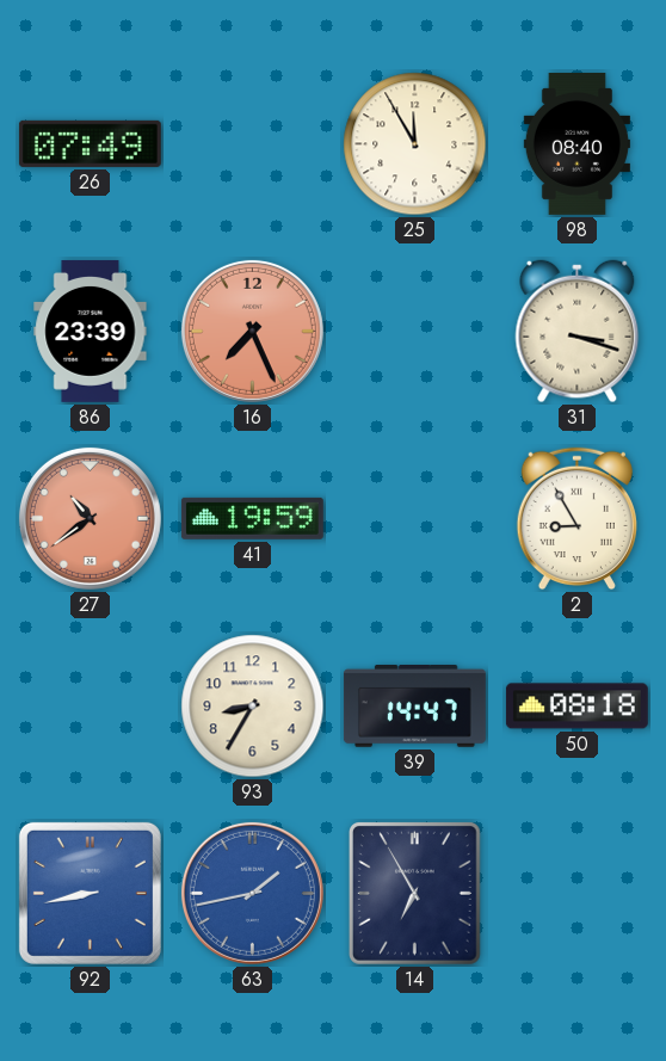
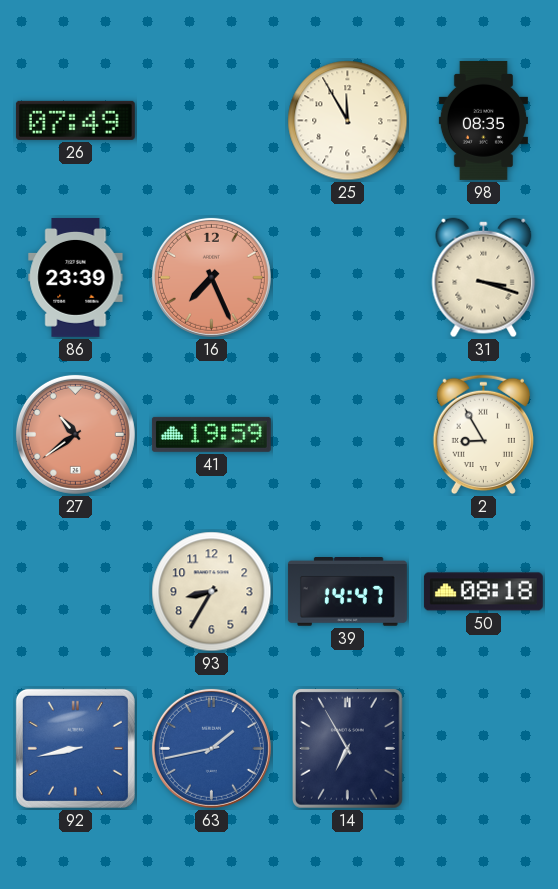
98: 08:40 -> 08:35
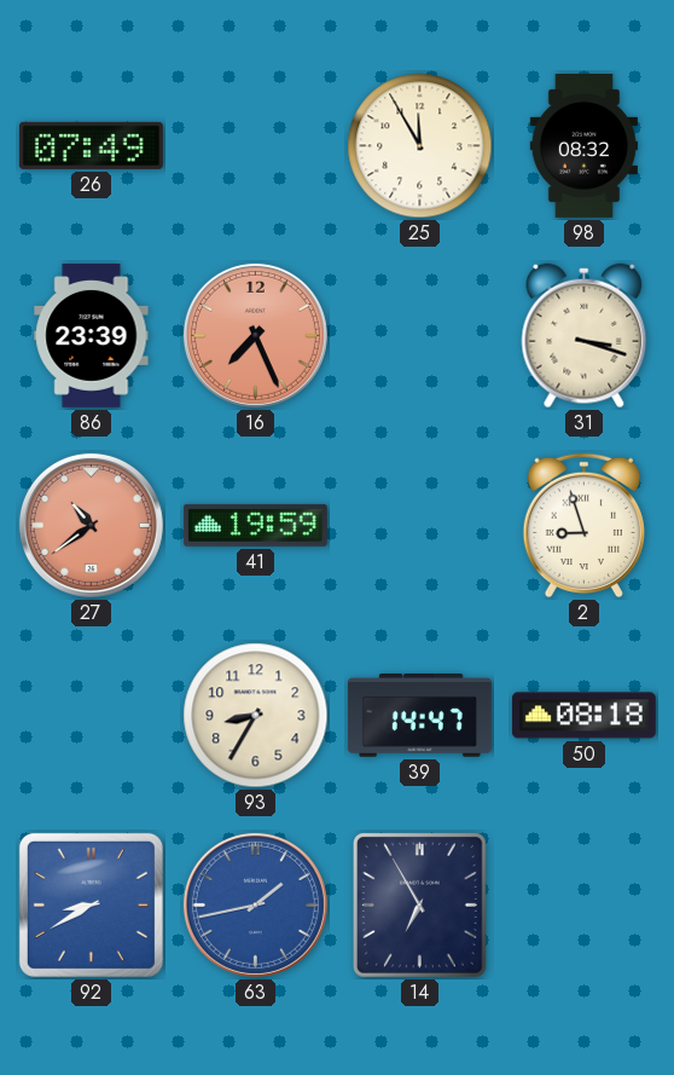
98: 08:35 -> 08:32
2: 8:55 -> 8:57
92: 8:43 -> 8:40
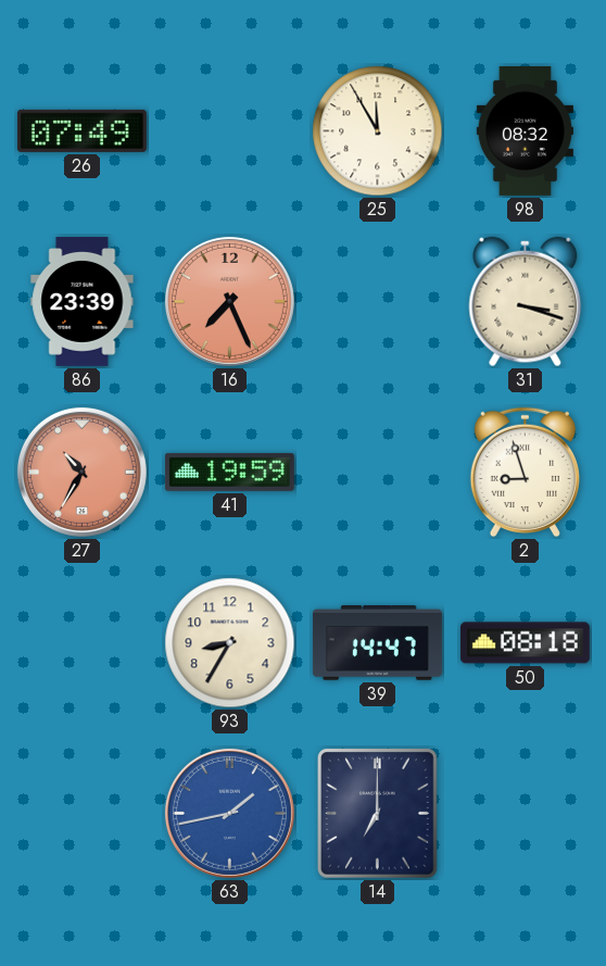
27: 10:39 -> 10:35
92: 8:40 -> none
14: 6:55 -> 7:00
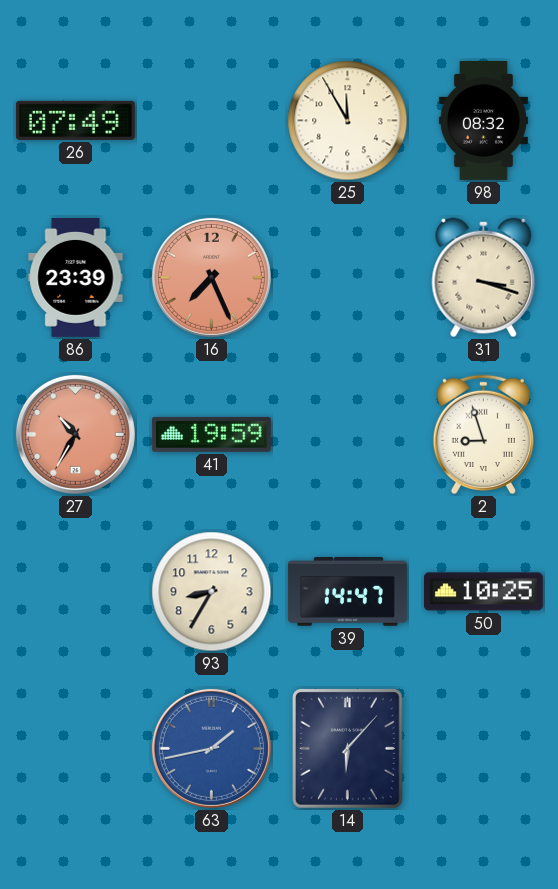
50: 08:18 -> 10:25
14: 7:00 -> 6:07
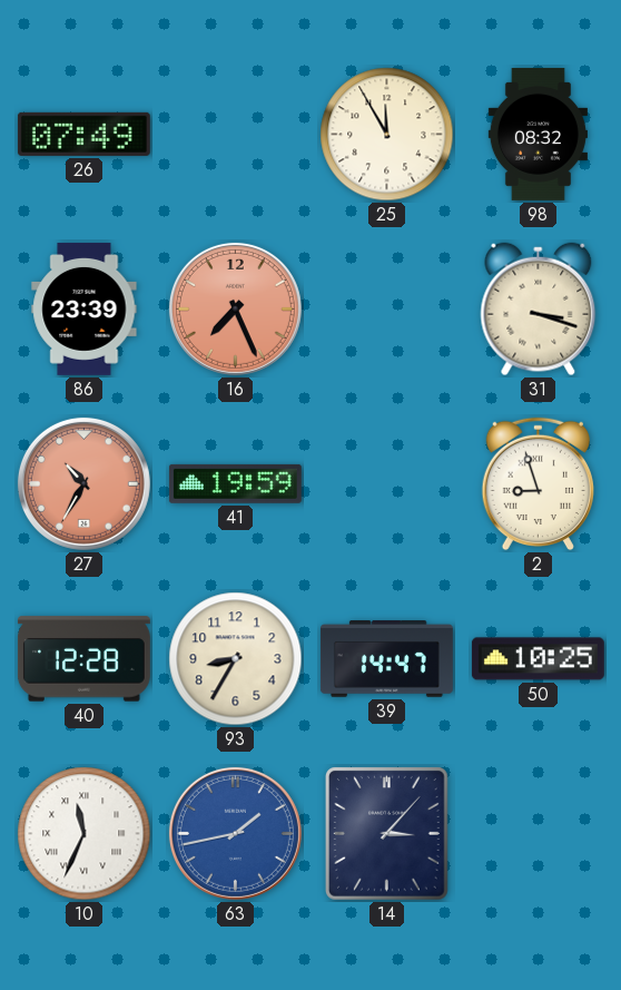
40: none -> 12:28
10: none -> 11:34
14: 6:07 -> 3:07
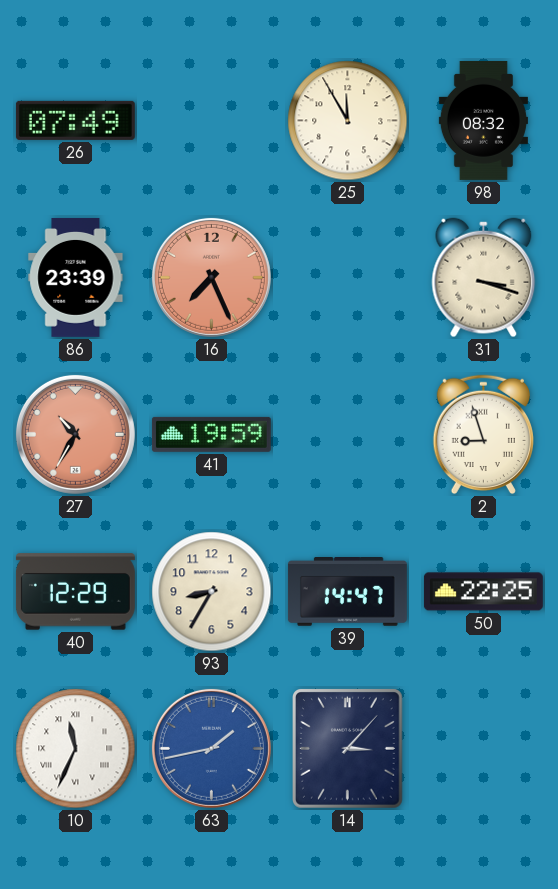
40: 12:28 -> 12:29
50: 10:25 -> 22:25
